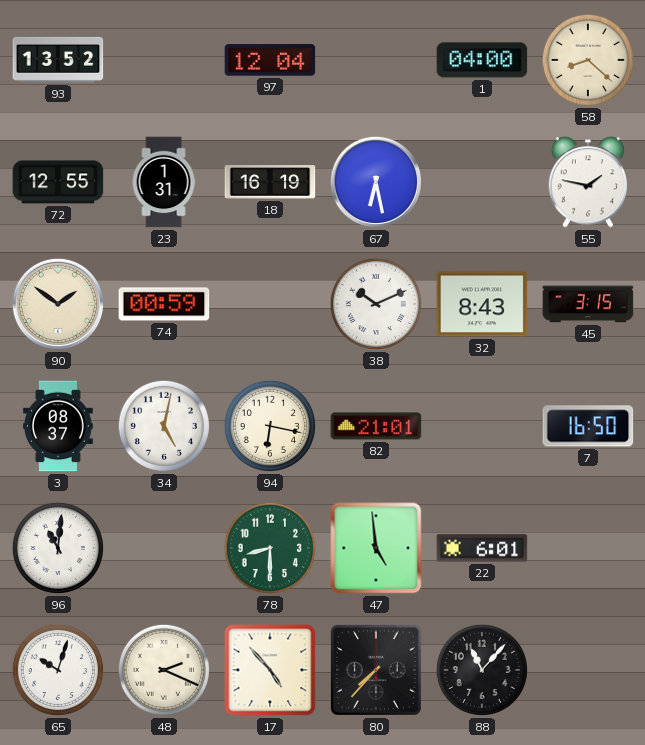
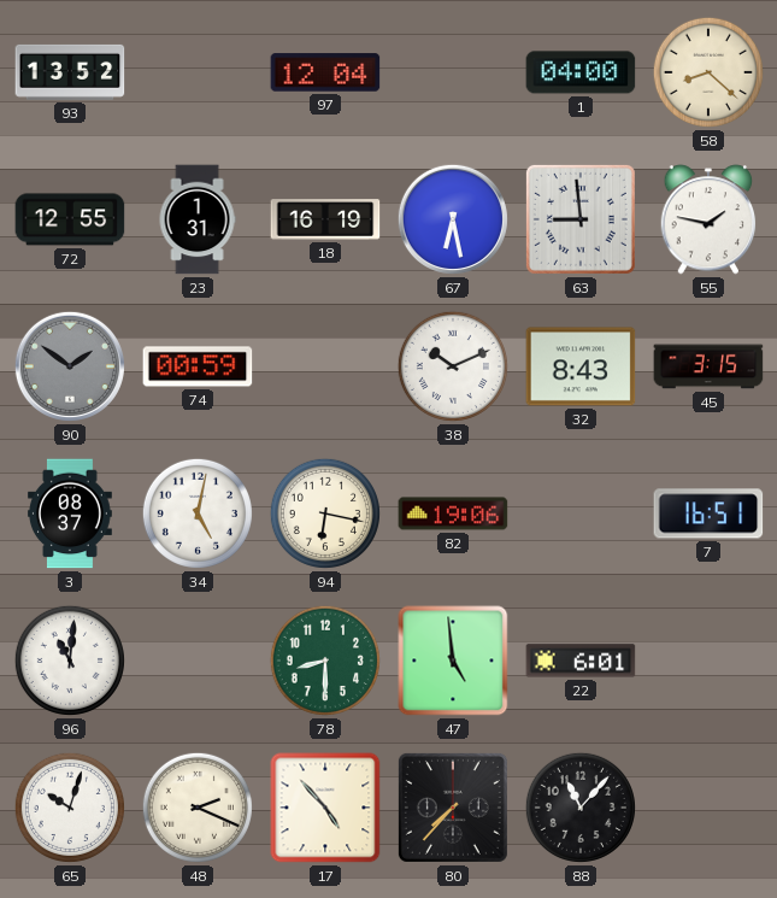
63: none -> 8:59
90 dial: cream -> grey
82: 21:01 -> 19:06
7: 16:50 -> 16:51
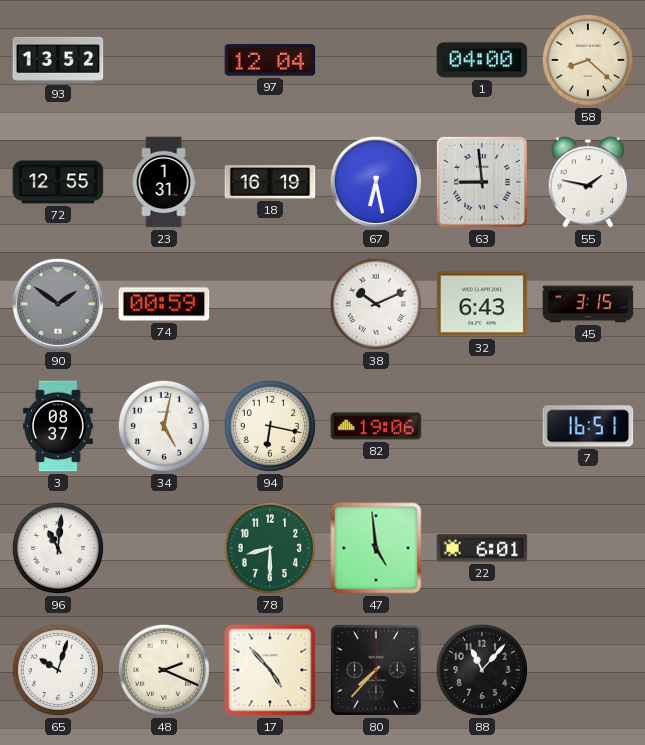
32: 8:43 -> 6:43
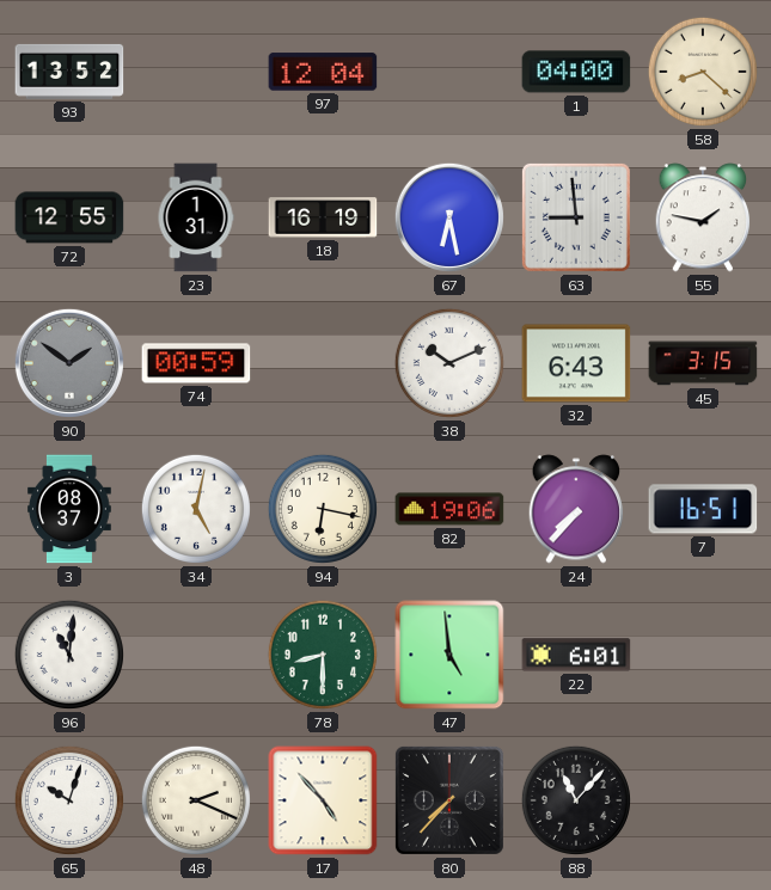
24: none -> 7:37
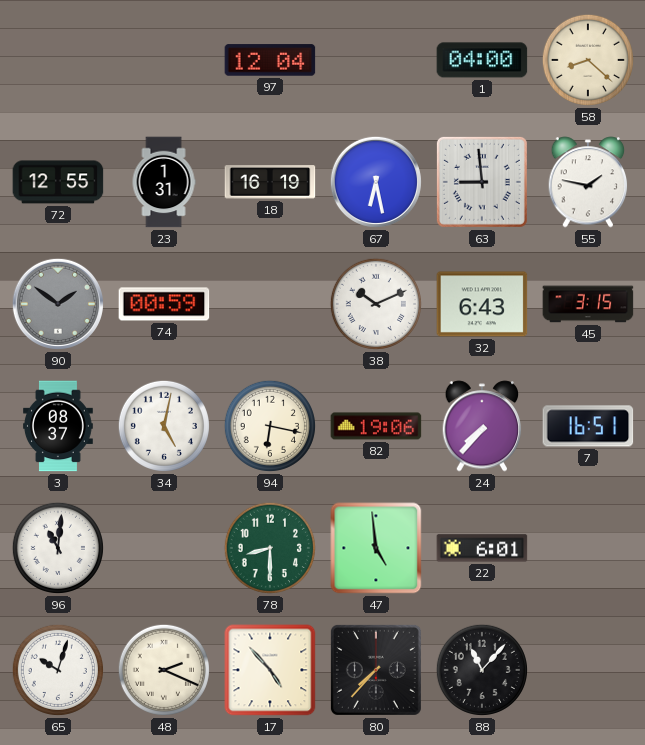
93: 13:52 -> none
